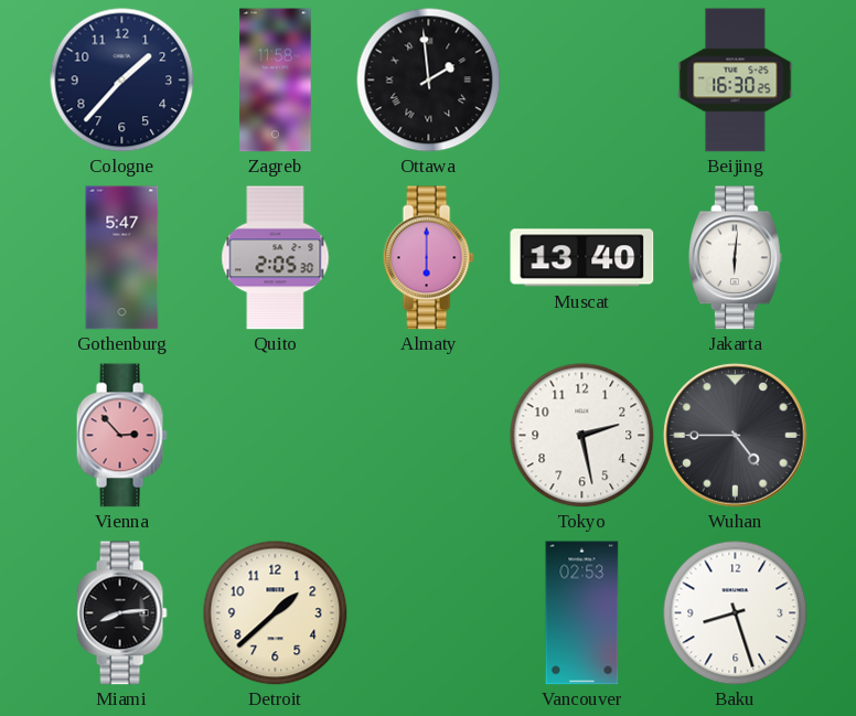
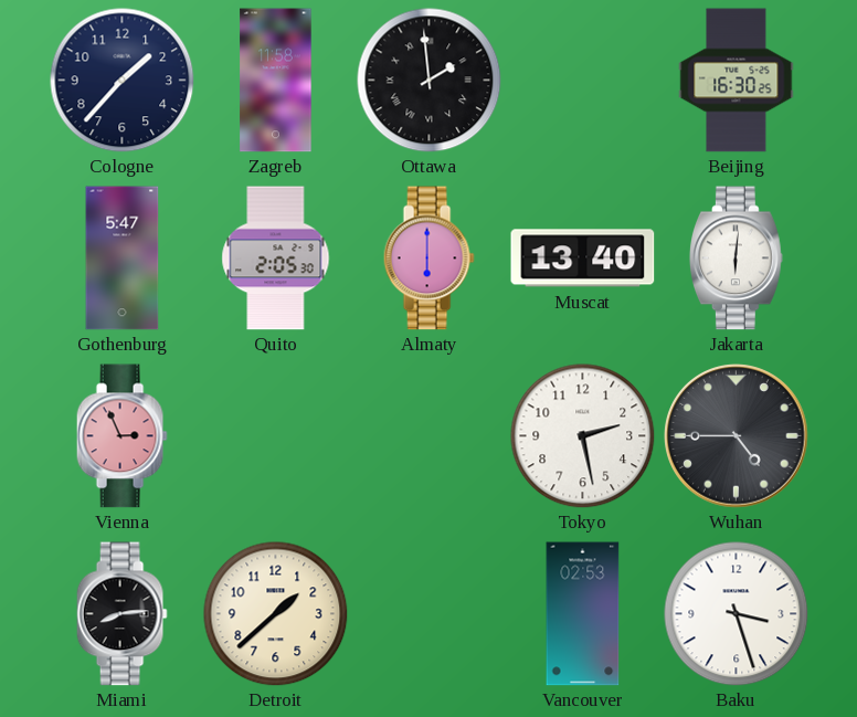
Vienna: 2:53 -> 2:56
Baku: 8:27 -> 3:27
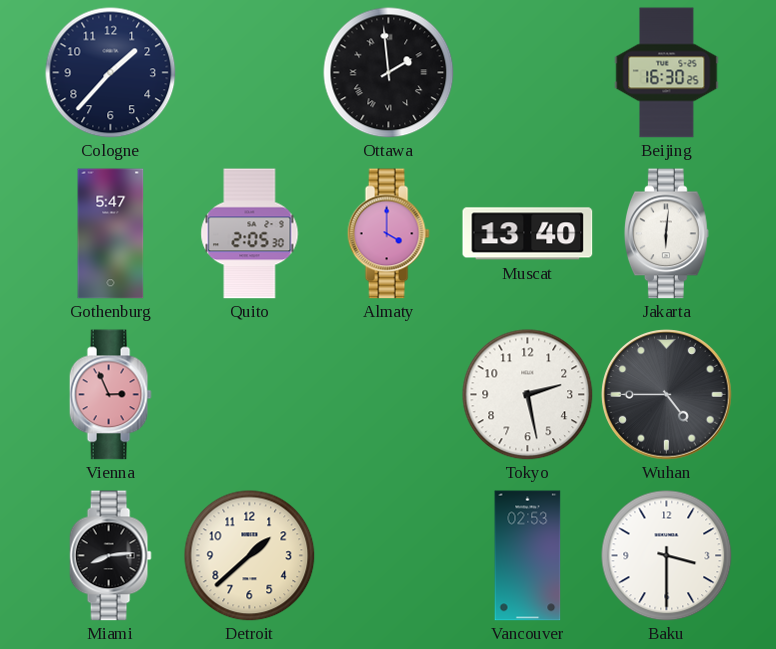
Zagreb: 11:58 -> none
Almaty: 6:00 -> 4:00
Baku: 3:27 -> 3:30
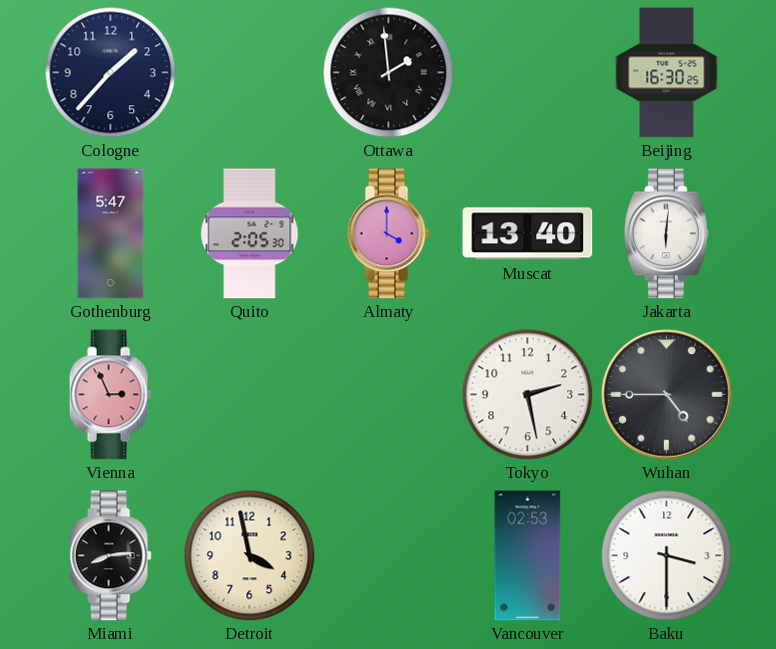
Detroit: 1:38 -> 3:58
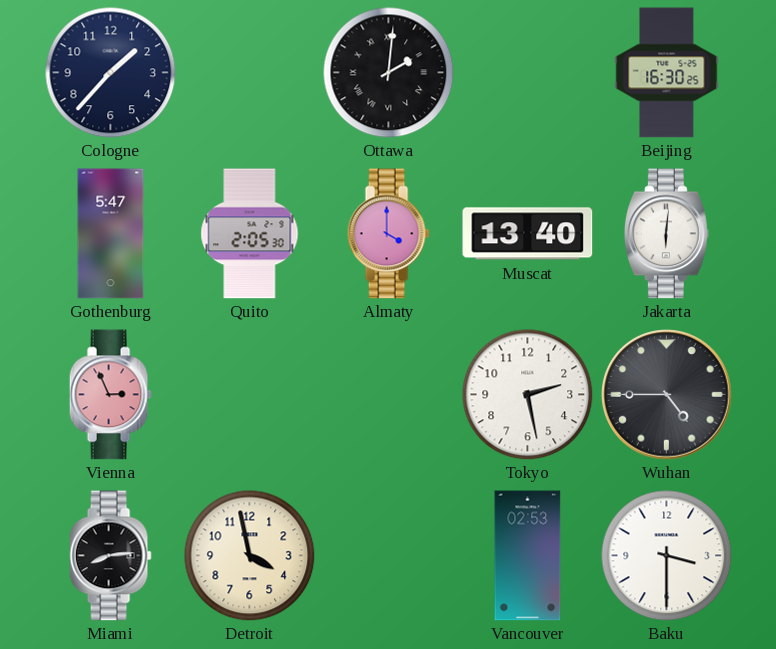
Ottawa: 1:59 -> 2:01
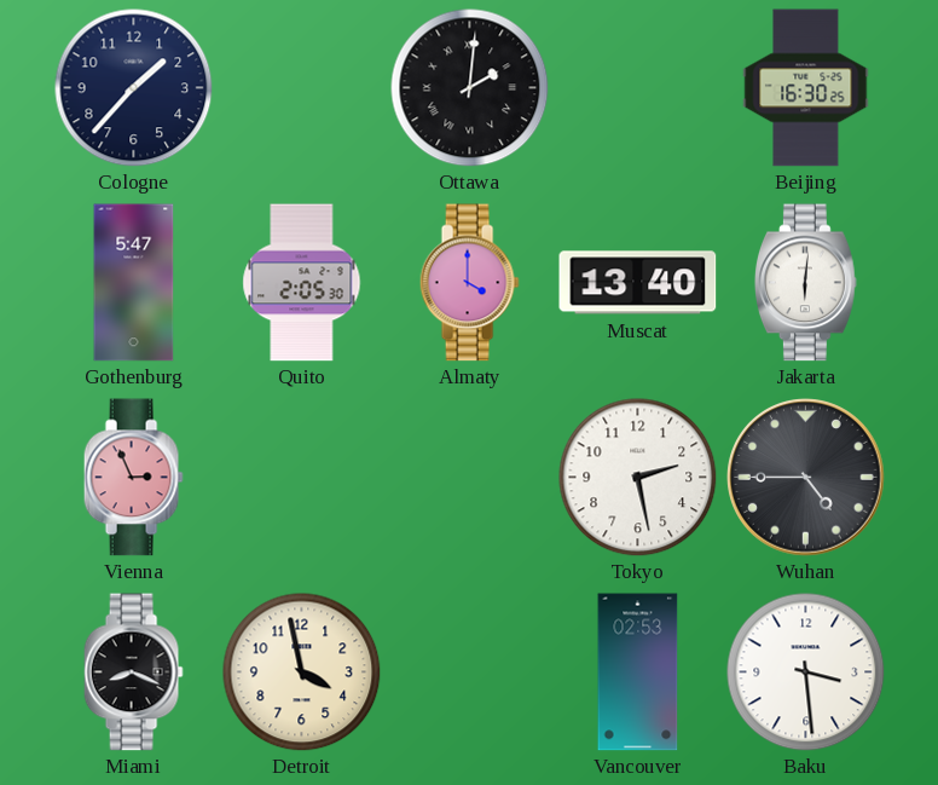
Miami: 8:14 -> 8:19
Baku: 3:30 -> 3:29
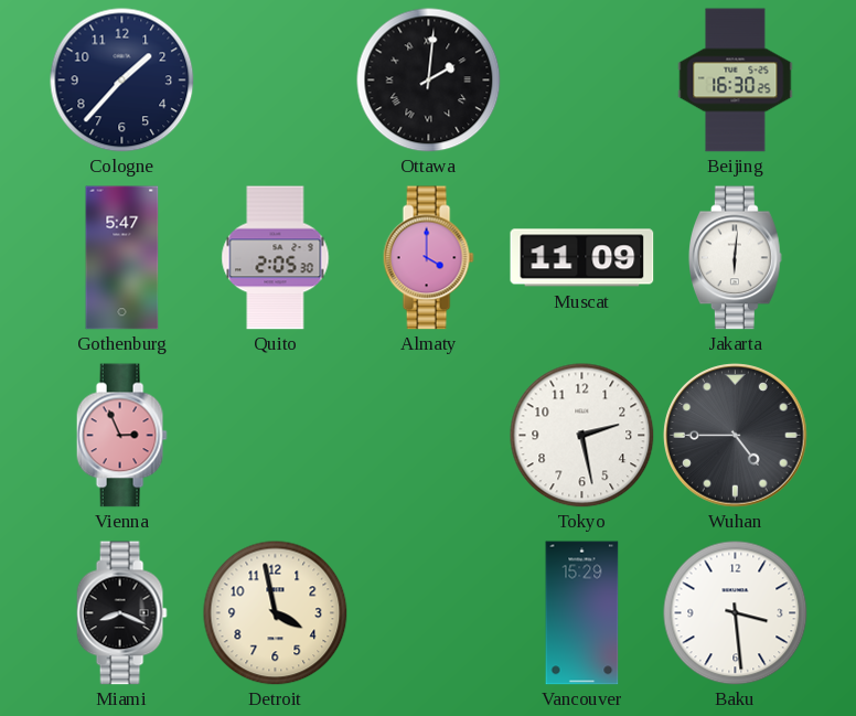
Muscat: 13:40 -> 11:09
Vancouver: 02:53 -> 15:29
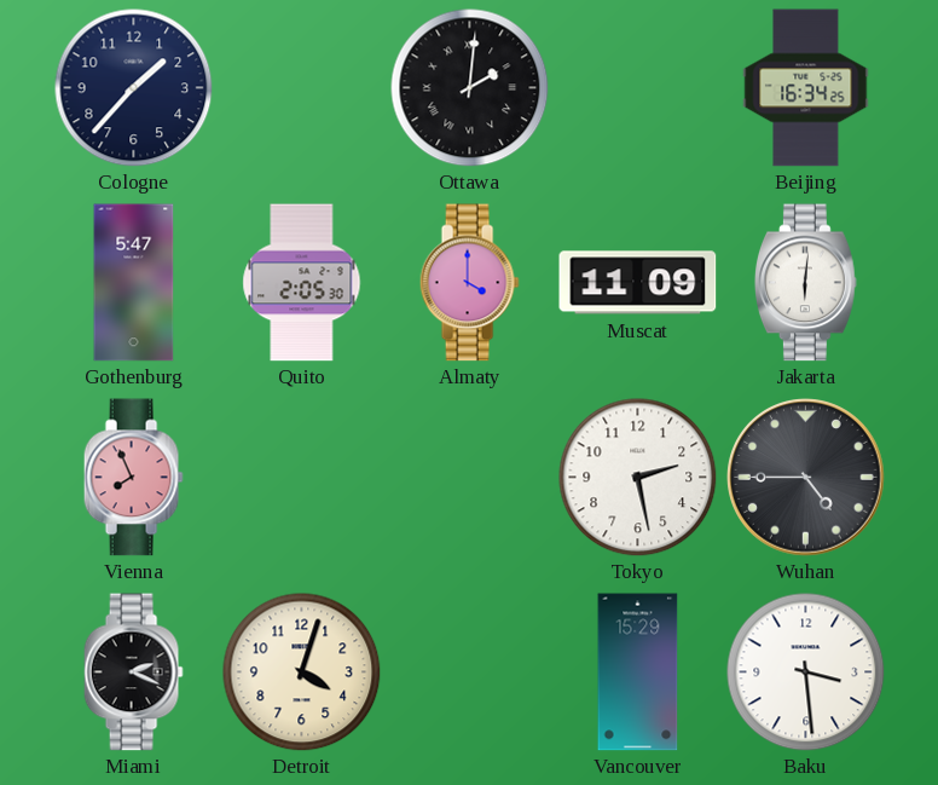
Beijing: 16:30 -> 16:34
Vienna: 2:56 -> 7:56
Miami: 8:19 -> 2:19
Detroit: 3:58 -> 4:03
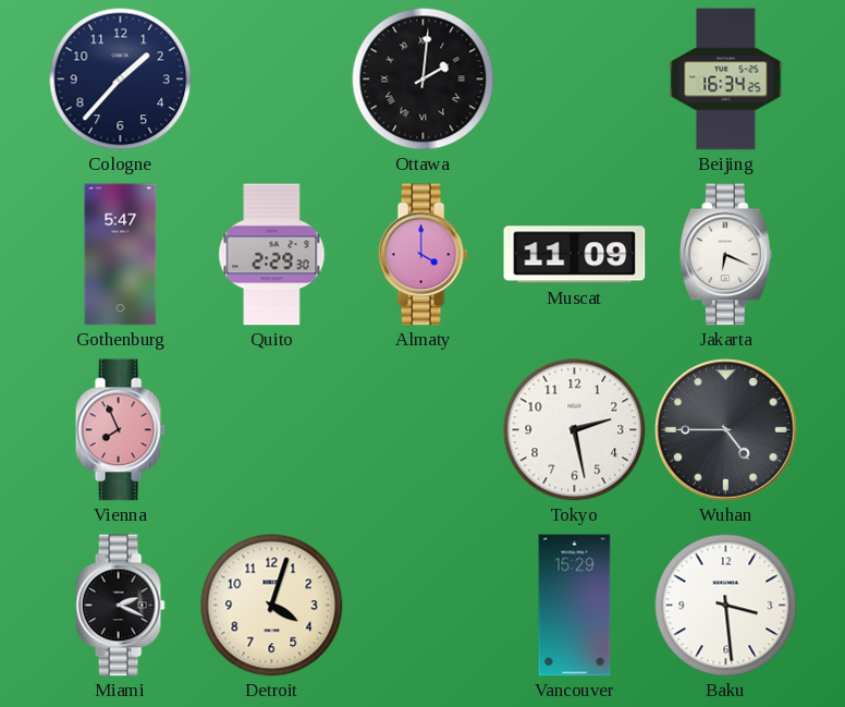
Quito: 2:05 -> 2:29
Jakarta: 6:01 -> 6:19
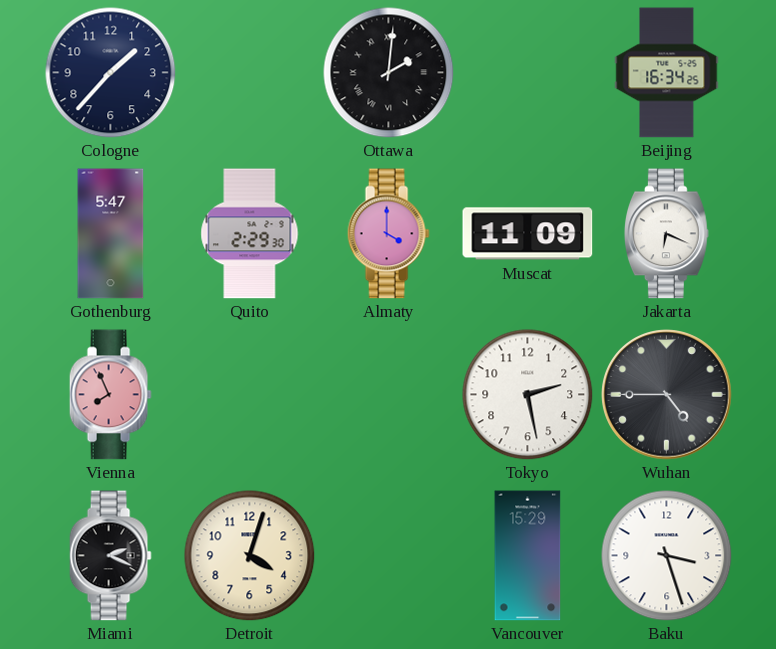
Baku: 3:29 -> 3:27
